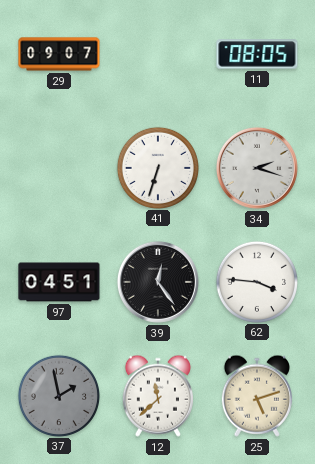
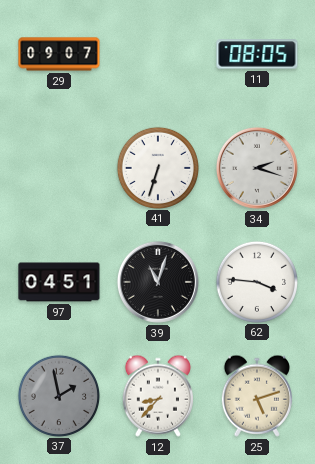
39: 12:24 -> 11:03
12: 11:38 -> 8:37
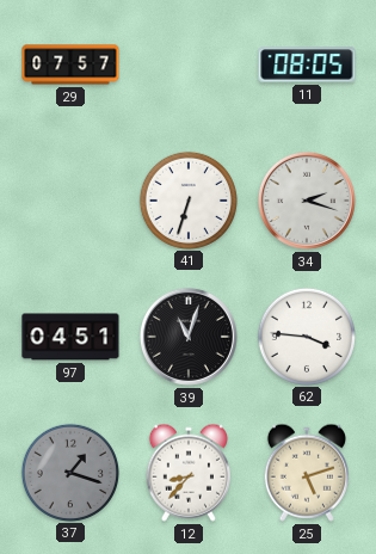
29: 09:07 -> 07:57
37: 1:58 -> 1:18
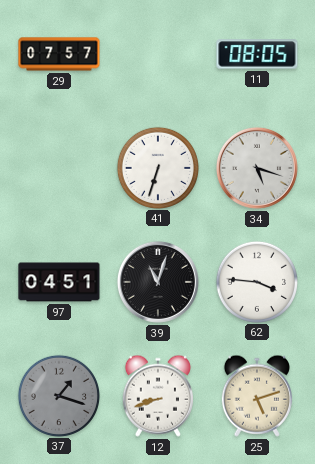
34: 2:18 -> 5:18
12: 8:37 -> 8:42
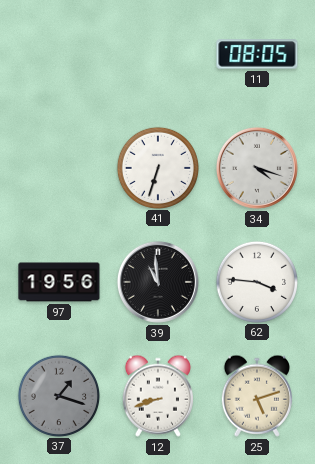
29: 07:57 -> none
34: 5:18 -> 4:18
97: 04:51 -> 19:56
39: 11:03 -> 10:59
